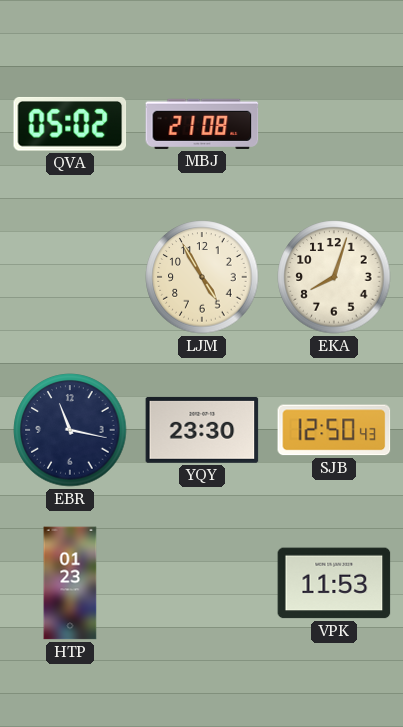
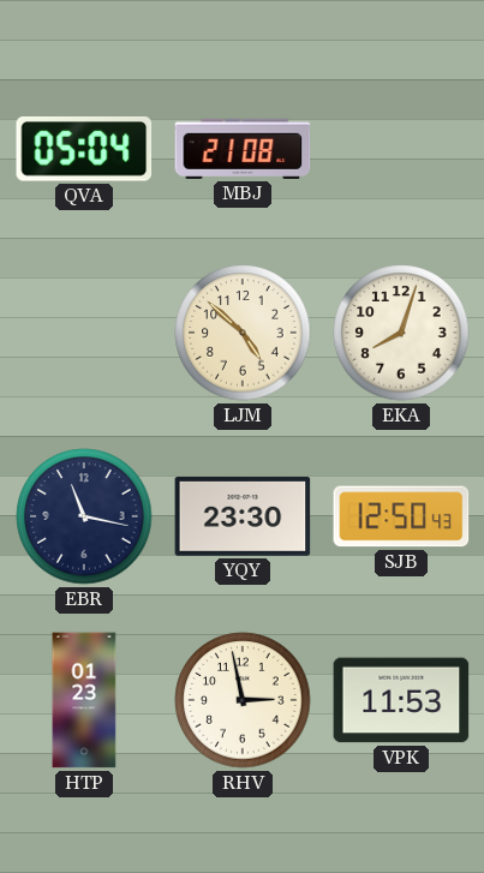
QVA: 05:02 -> 05:04
LJM: 4:55 -> 4:52
RHV: none -> 2:58
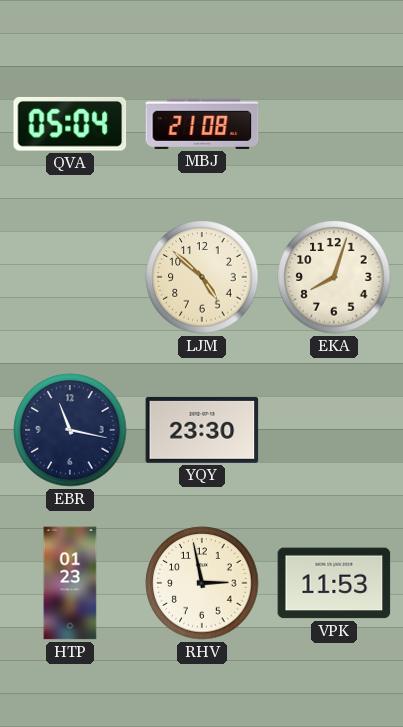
SJB: 12:50 -> none
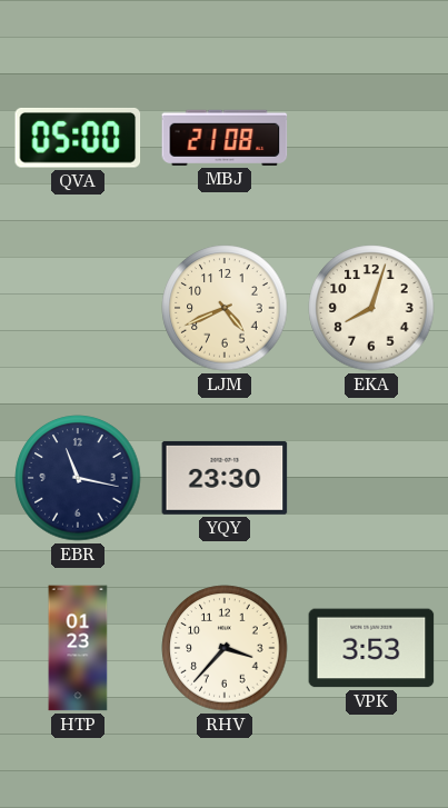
QVA: 05:04 -> 05:00
LJM: 4:52 -> 4:41
RHV: 2:58 -> 3:37
VPK: 11:53 -> 3:53
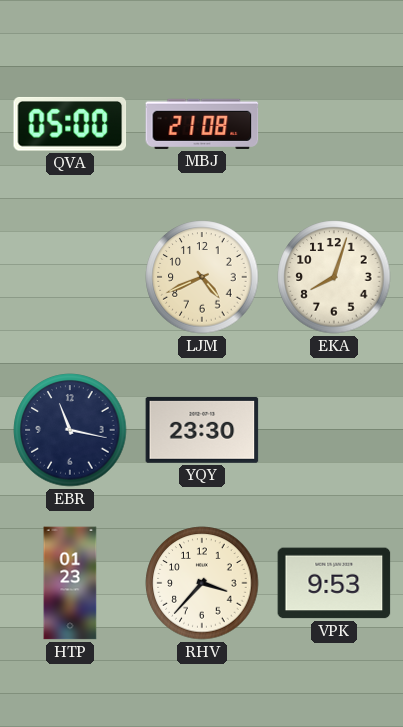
VPK: 3:53 -> 9:53
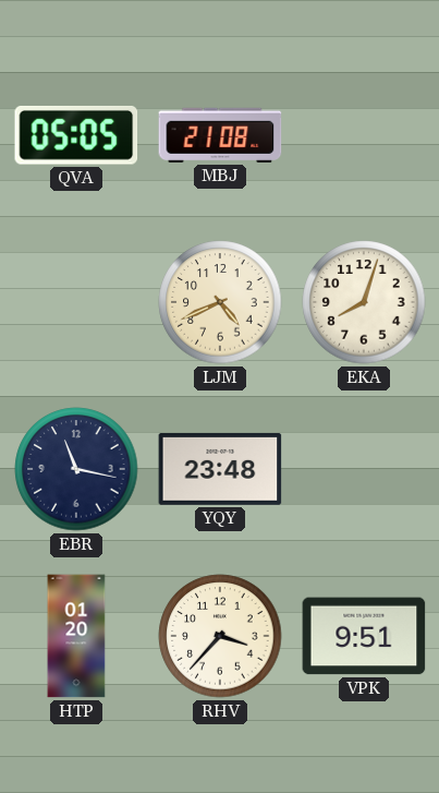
QVA: 05:00 -> 05:05
YQY: 23:30 -> 23:48
HTP: 01:23 -> 01:20
VPK: 9:53 -> 9:51
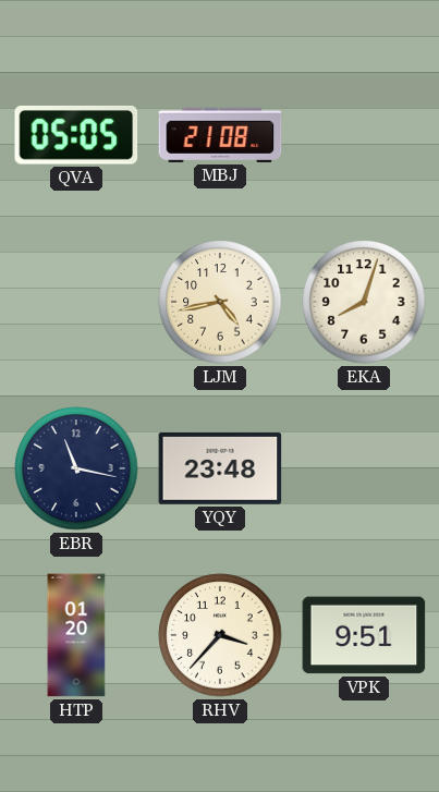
LJM: 4:41 -> 4:43
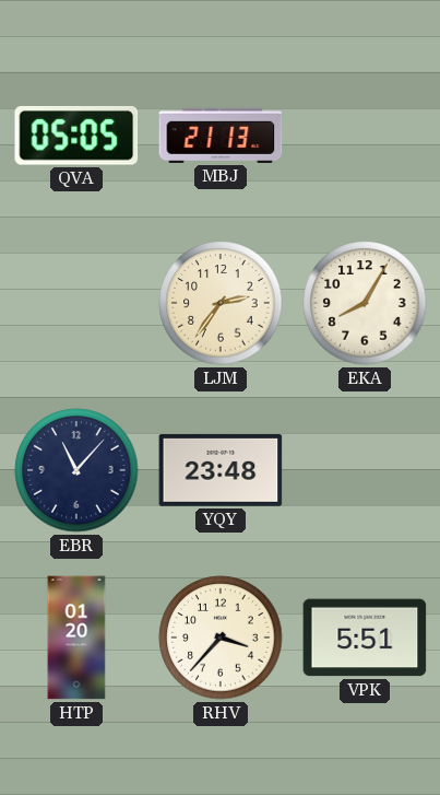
MBJ: 21:08 -> 21:13
LJM: 4:43 -> 2:36
EKA: 8:03 -> 8:05
EBR: 11:17 -> 11:07
VPK: 9:51 -> 5:51
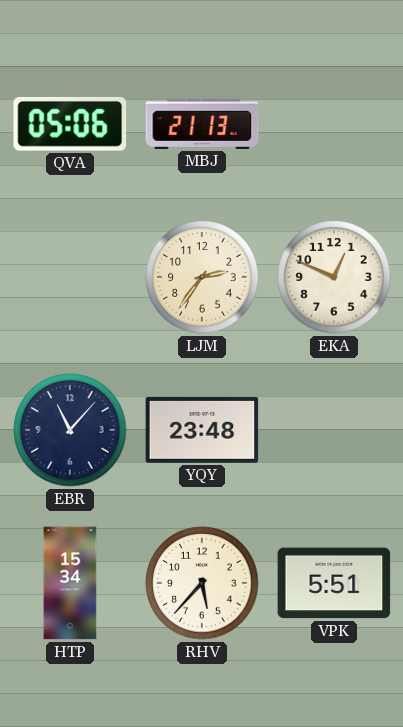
QVA: 05:05 -> 05:06
EKA: 8:05 -> 12:49
HTP: 01:20 -> 15:34
RHV: 3:37 -> 5:37
